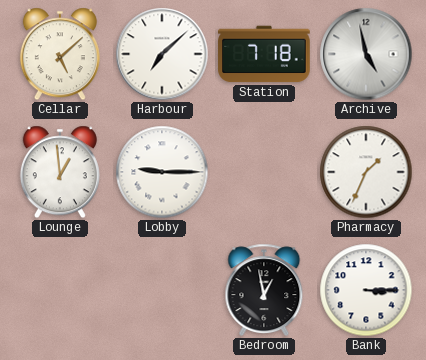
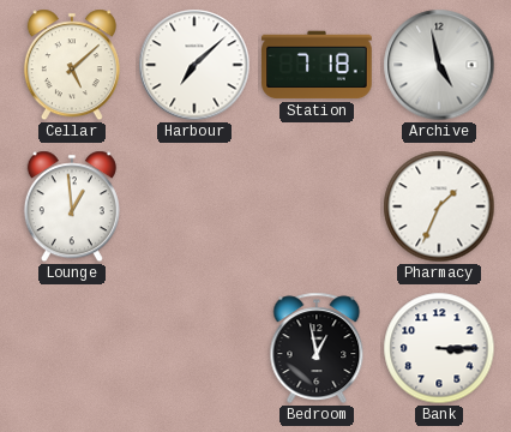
Lobby: 9:15 -> none
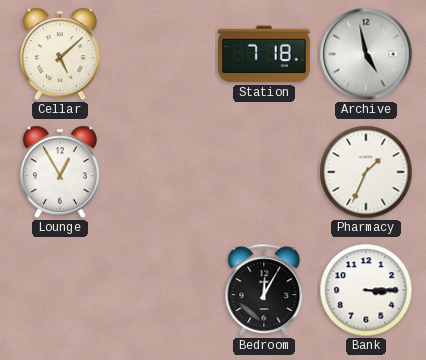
Harbour: 7:08 -> none
Lounge: 12:59 -> 12:55
Bedroom: 12:58 -> 12:05
